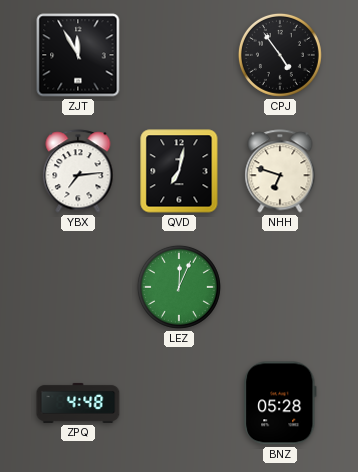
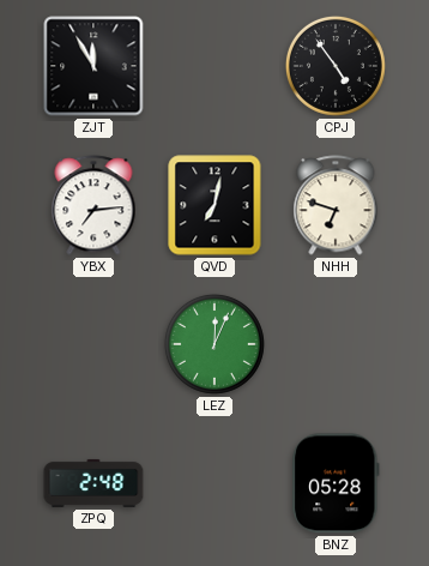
ZPQ: 4:48 -> 2:48
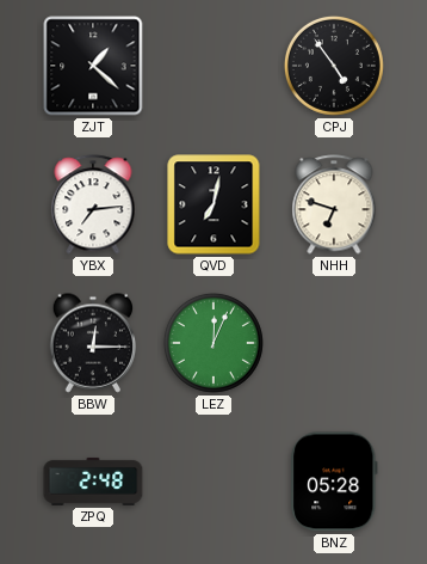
ZJT: 11:55 -> 1:22
BBW: none -> 12:15
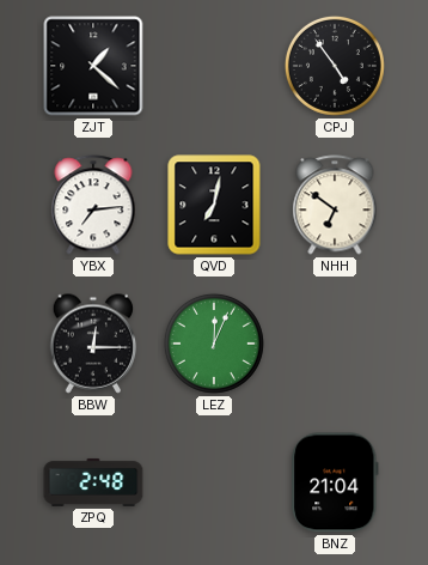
NHH: 6:48 -> 6:51
BNZ: 05:28 -> 21:04
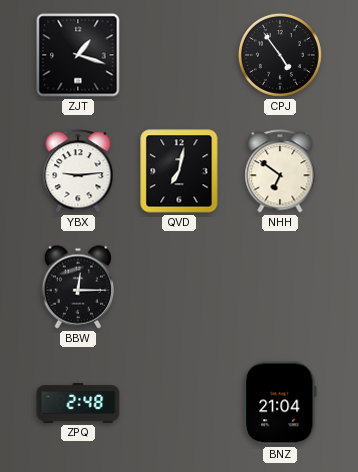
ZJT: 1:22 -> 1:18
YBX: 7:14 -> 9:14
LEZ: 12:04 -> none
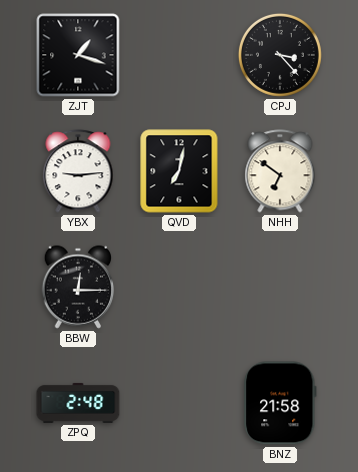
CPJ: 4:54 -> 3:23
BNZ: 21:04 -> 21:58
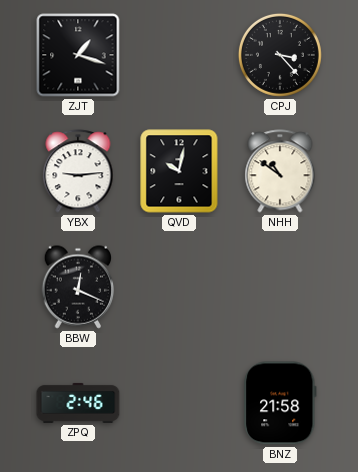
QVD: 7:02 -> 10:02
NHH: 6:51 -> 10:51
BBW: 12:15 -> 12:19
ZPQ: 2:48 -> 2:46
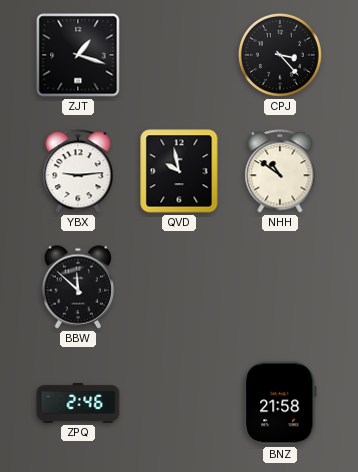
QVD: 10:02 -> 9:58
BBW: 12:19 -> 11:52
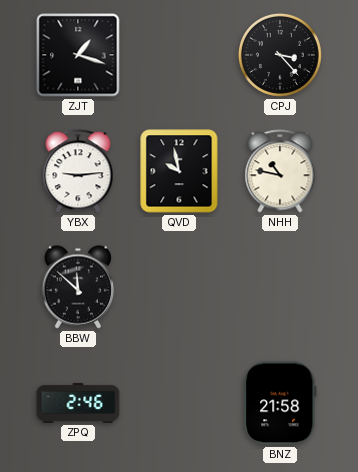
NHH: 10:51 -> 10:47
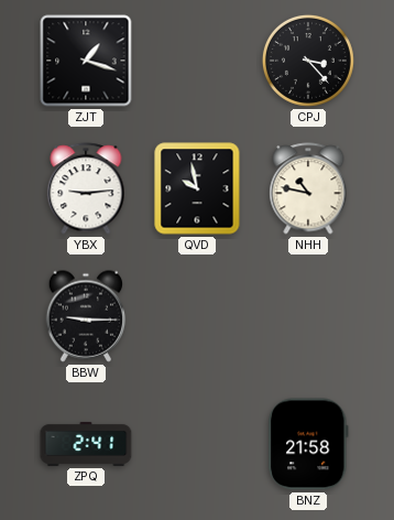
BBW: 11:52 -> 9:15
ZPQ: 2:46 -> 2:41
